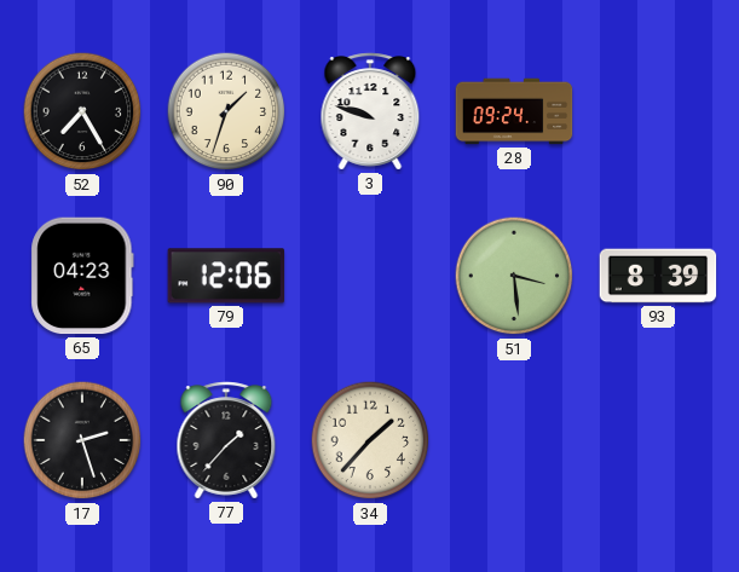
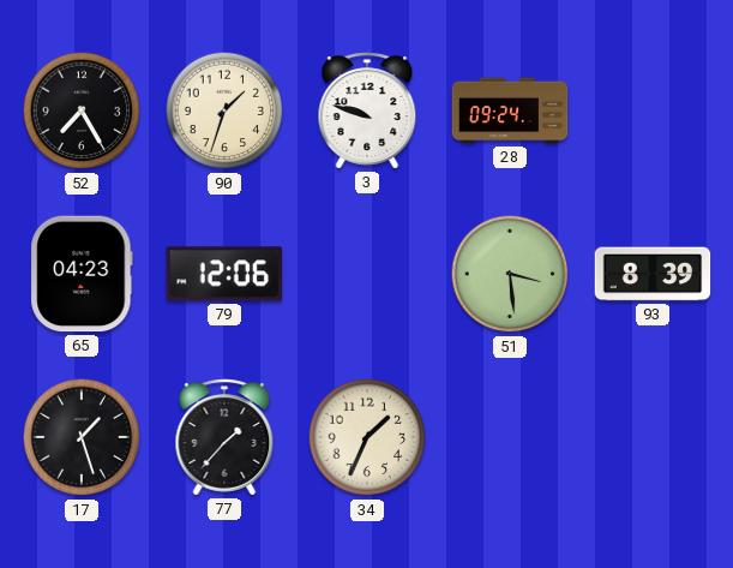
17: 2:27 -> 1:27
34: 1:37 -> 1:34
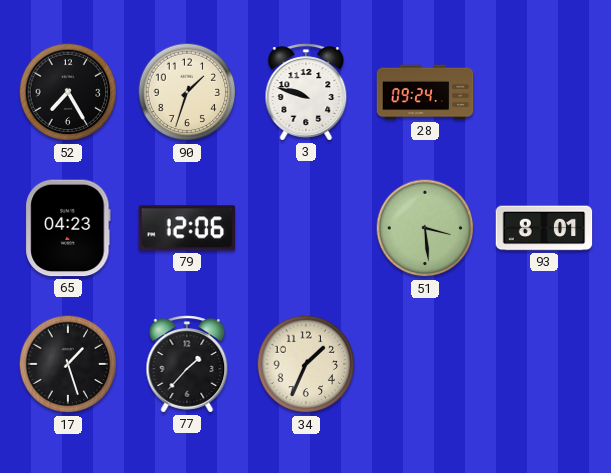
93: 8:39 -> 8:01
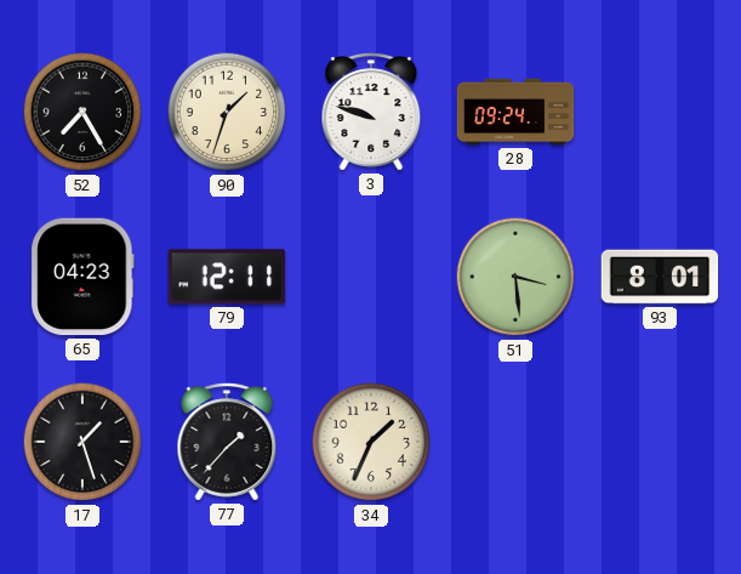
79: 12:06 -> 12:11
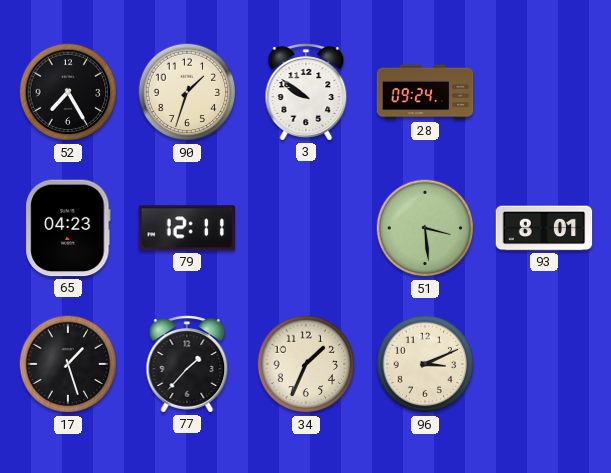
3: 9:48 -> 9:51
96: none -> 3:11
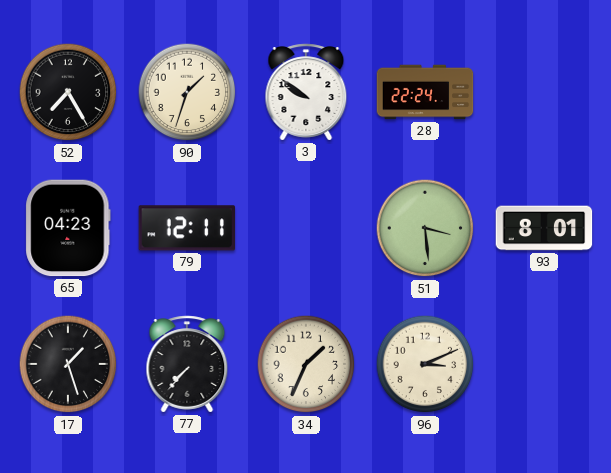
28: 09:24 -> 22:24
77: 1:37 -> 7:37
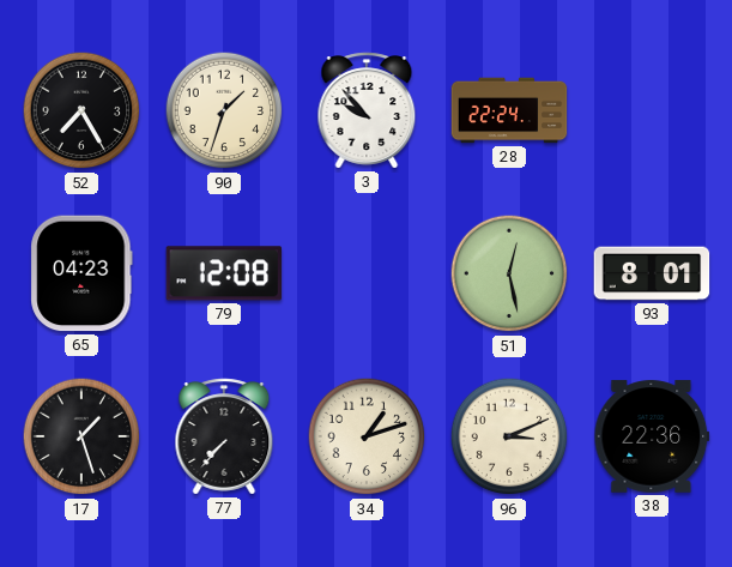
3: 9:51 -> 9:53
79: 12:11 -> 12:08
51: 3:29 -> 12:28
34: 1:34 -> 1:12
38: none -> 22:36
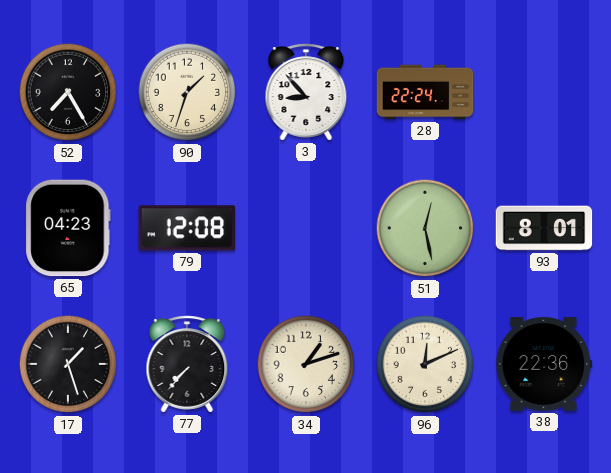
3: 9:53 -> 8:53
96: 3:11 -> 12:11
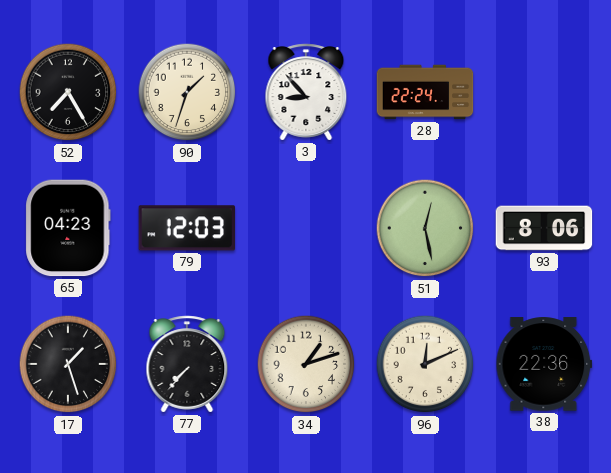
79: 12:08 -> 12:03
93: 8:01 -> 8:06
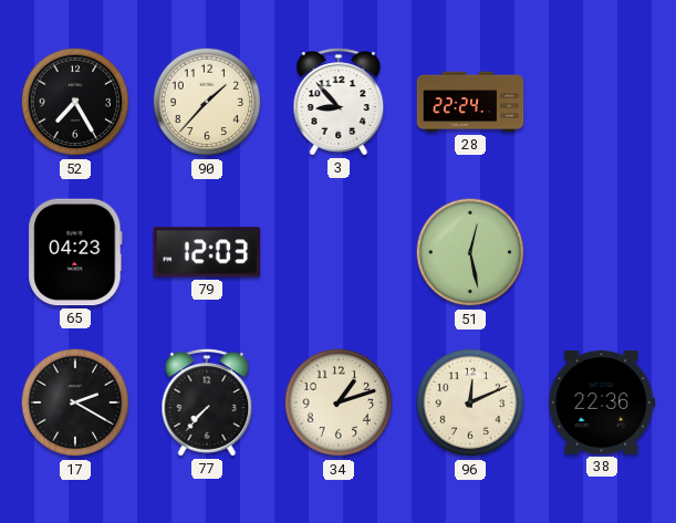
90: 1:33 -> 1:37
93: 8:06 -> none
17: 1:27 -> 2:20
